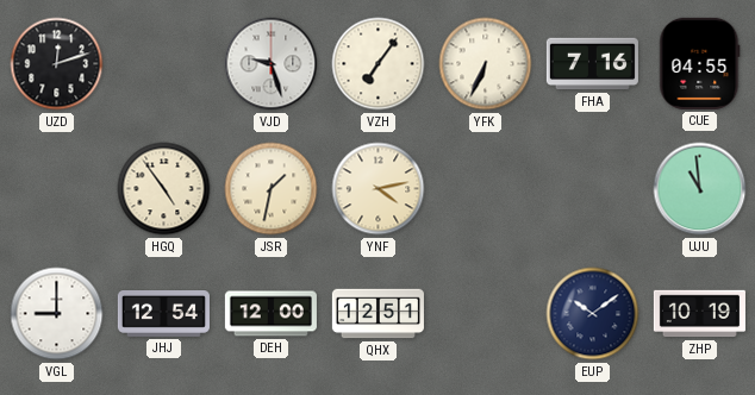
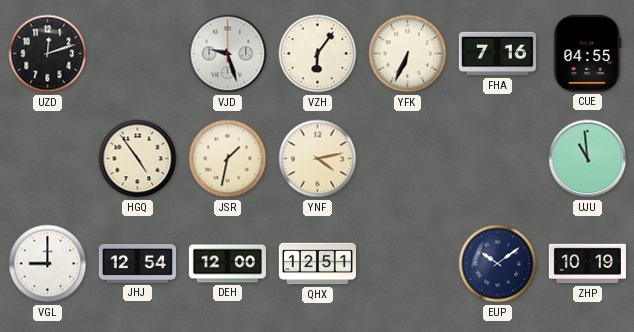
VZH: 7:06 -> 6:06
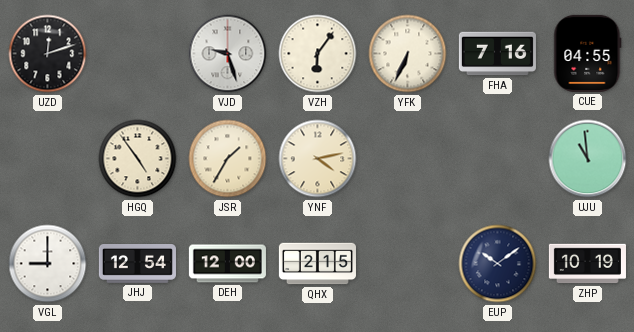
JSR: 1:32 -> 1:35
QHX: 12:51 -> 2:15
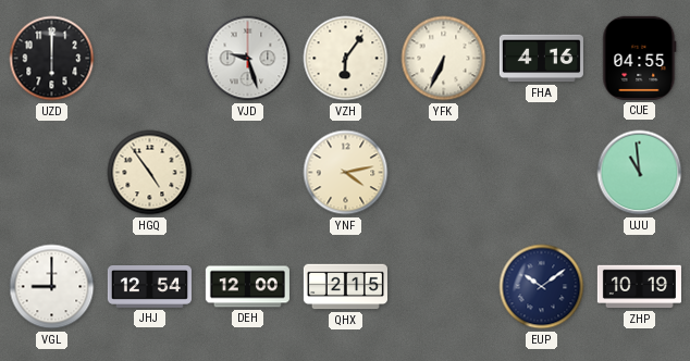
UZD: 12:12 -> 6:00
FHA: 7:16 -> 4:16
JSR: 1:35 -> none
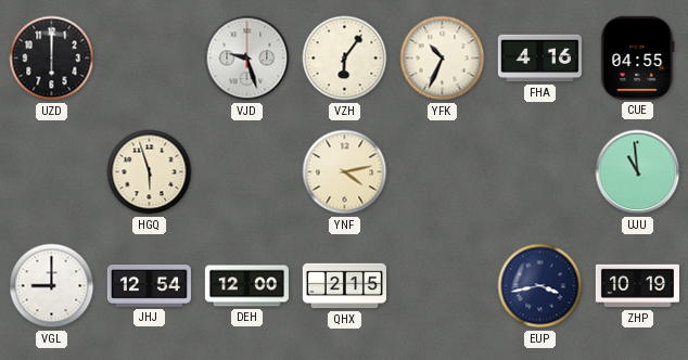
YFK: 6:34 -> 10:34
HGQ: 4:54 -> 5:57
EUP: 10:09 -> 3:43
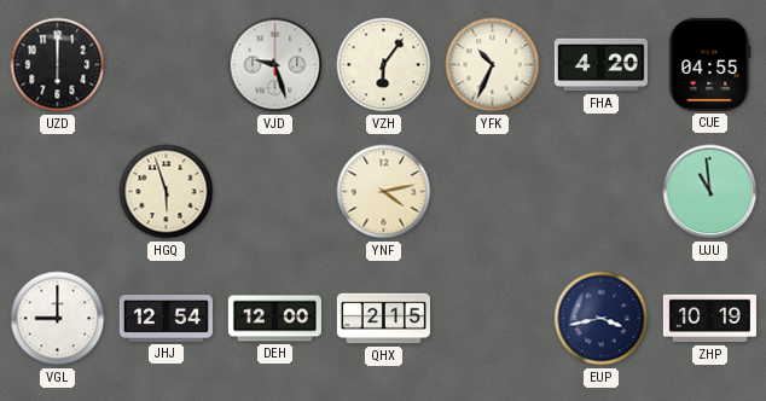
FHA: 4:16 -> 4:20
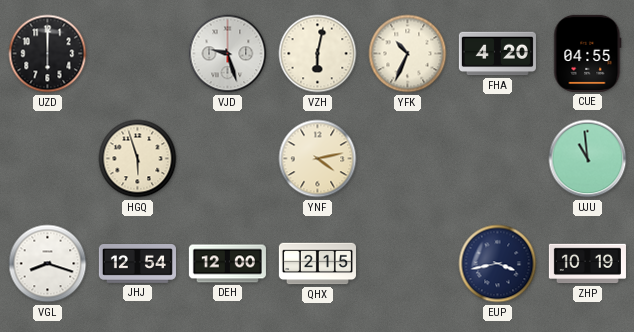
VZH: 6:06 -> 6:02
VGL: 9:00 -> 8:18
